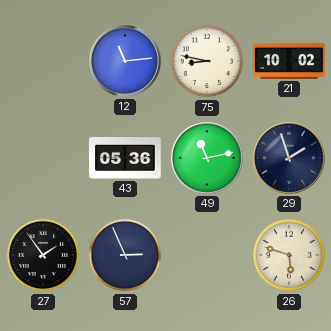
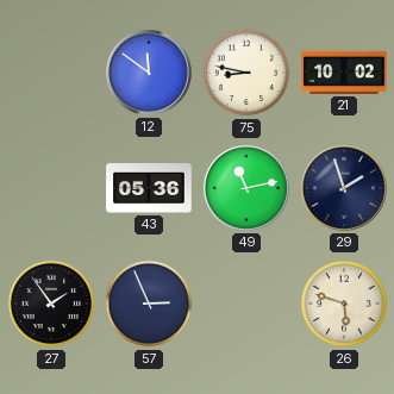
12: 11:14 -> 11:51
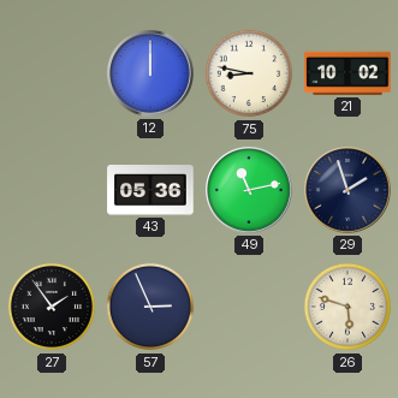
12: 11:51 -> 12:00
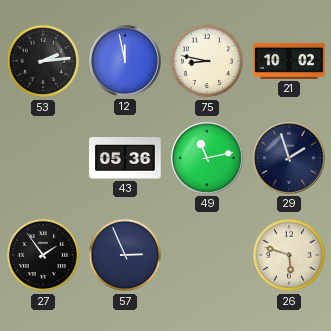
53: none -> 2:14
12: 12:00 -> 11:58
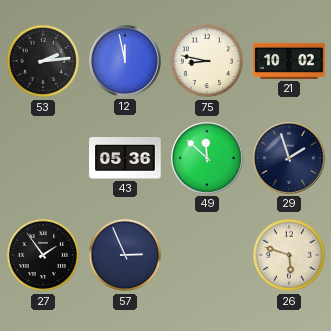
49: 11:13 -> 11:52
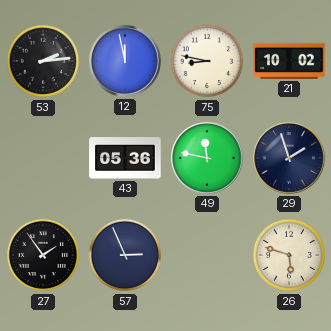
49: 11:52 -> 11:47
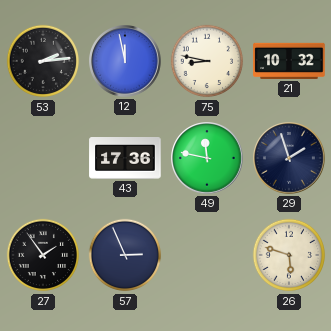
21: 10:02 -> 10:32
43: 05:36 -> 17:36
